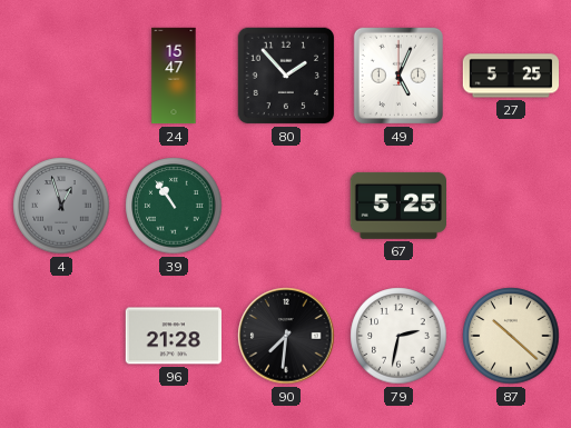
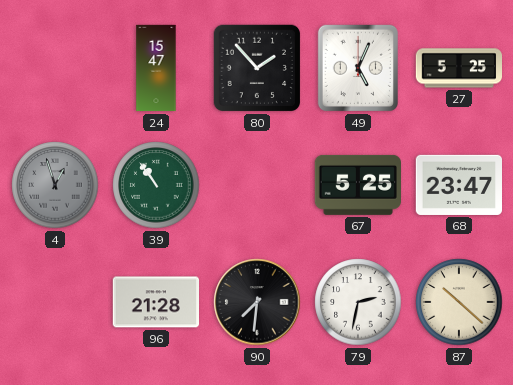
68: none -> 23:47
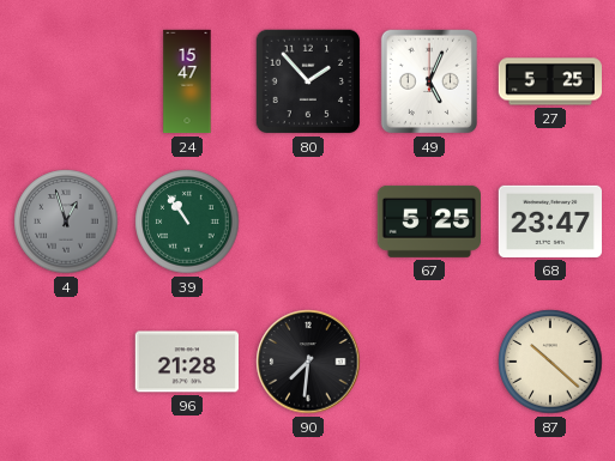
79: 2:32 -> none
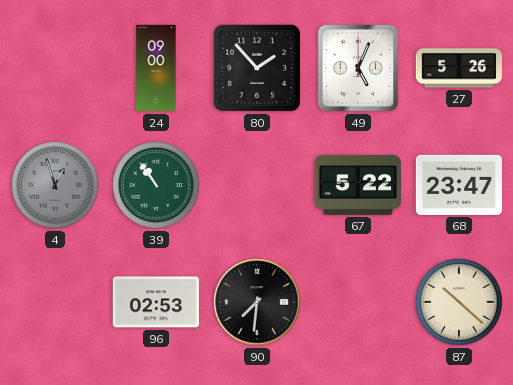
24: 15:47 -> 09:00
27: 5:25 -> 5:26
67: 5:25 -> 5:22
96: 21:28 -> 02:53
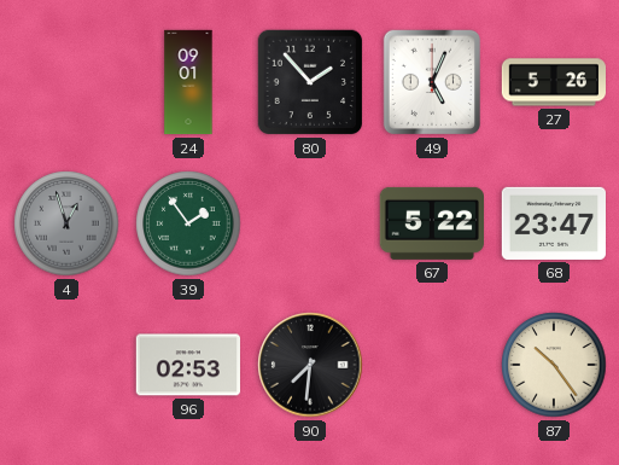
24: 09:00 -> 09:01
39: 10:54 -> 1:54
87: 10:22 -> 10:24
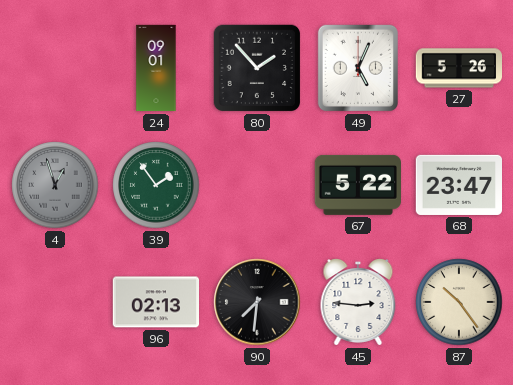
96: 02:53 -> 02:13
45: none -> 2:46
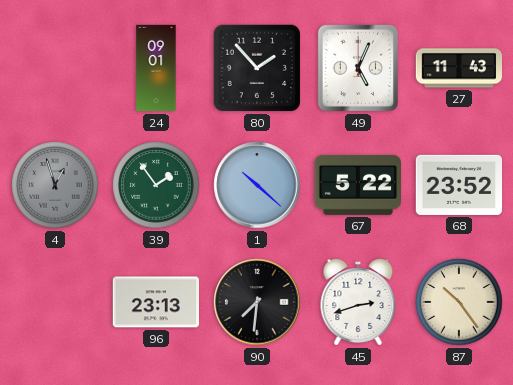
27: 5:26 -> 11:43
1: none -> 10:22
68: 23:47 -> 23:52
96: 02:13 -> 23:13
45: 2:46 -> 2:42
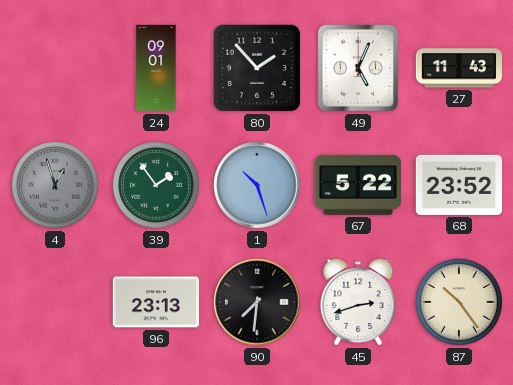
1: 10:22 -> 10:27
